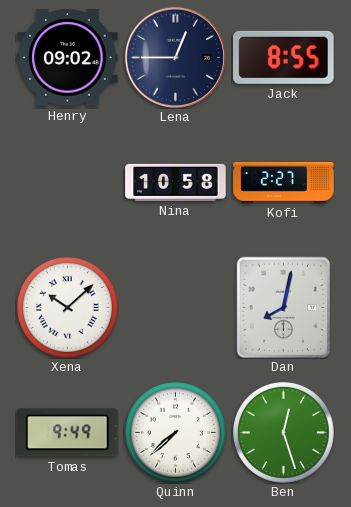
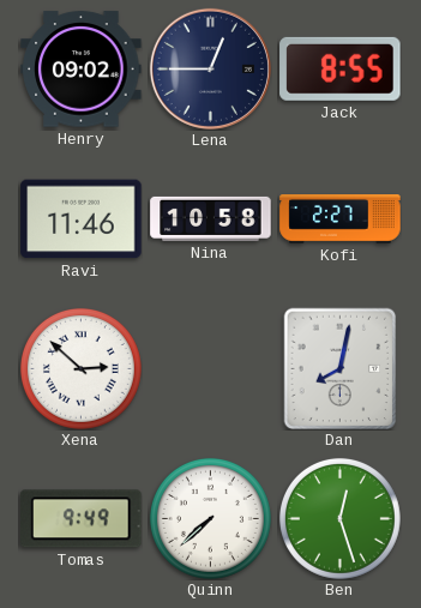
Ravi: none -> 11:46
Xena: 10:08 -> 2:52
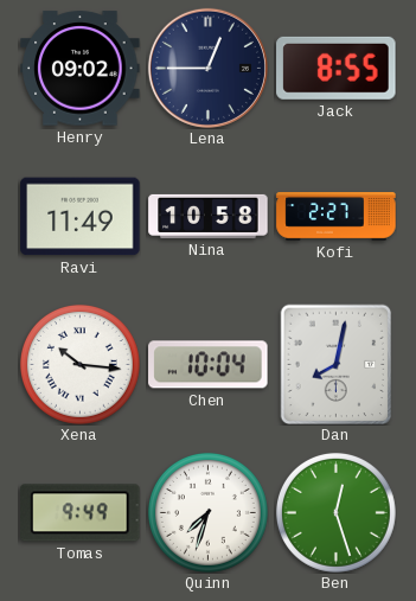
Ravi: 11:46 -> 11:49
Xena: 2:52 -> 10:16
Chen: none -> 10:04
Quinn: 7:38 -> 7:33
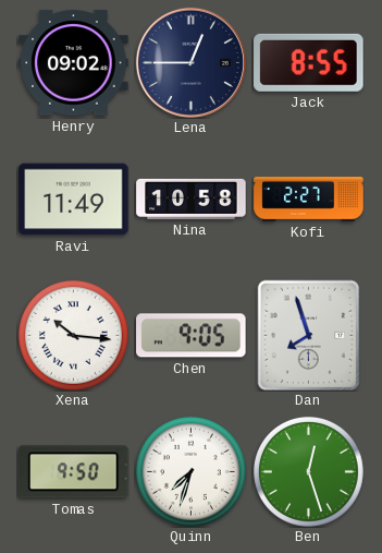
Chen: 10:04 -> 9:05
Dan: 8:02 -> 7:57
Tomas: 9:49 -> 9:50
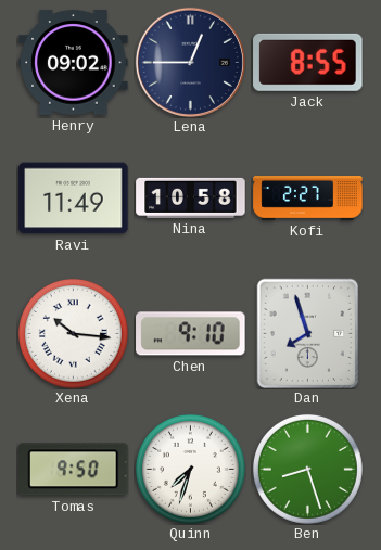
Chen: 9:05 -> 9:10
Ben: 12:27 -> 8:27
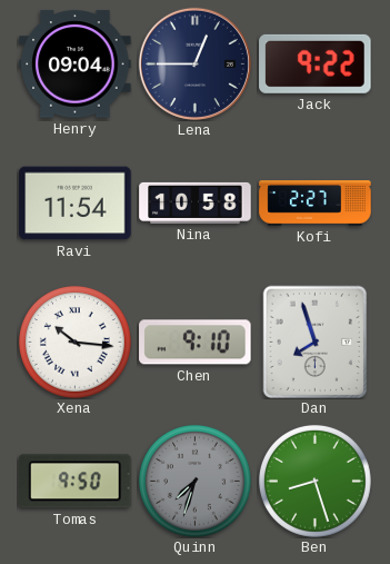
Henry: 09:02 -> 09:04
Jack: 8:55 -> 9:22
Ravi: 11:49 -> 11:54
Quinn dial: white -> grey
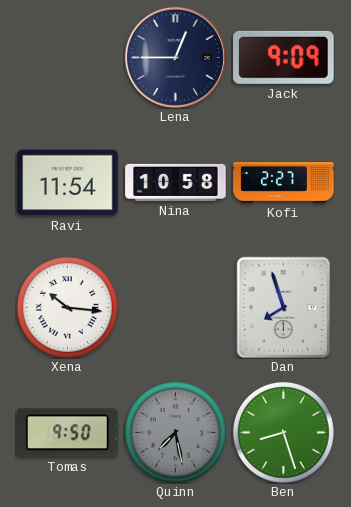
Henry: 09:04 -> none
Jack: 9:22 -> 9:09
Chen: 9:10 -> none
Quinn: 7:33 -> 7:28
